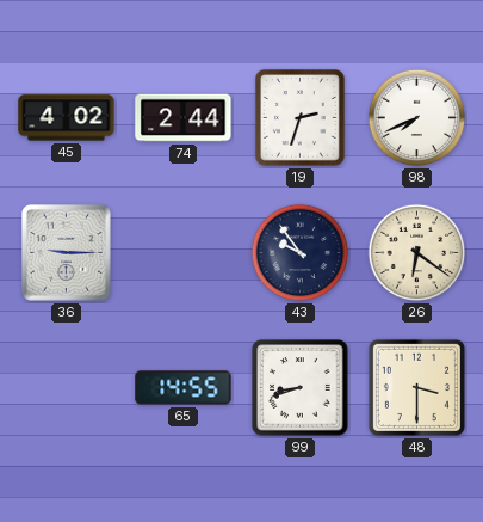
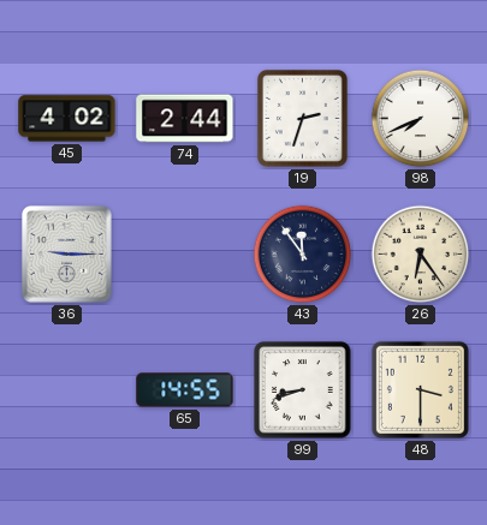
43: 9:54 -> 11:54
26: 6:21 -> 6:24
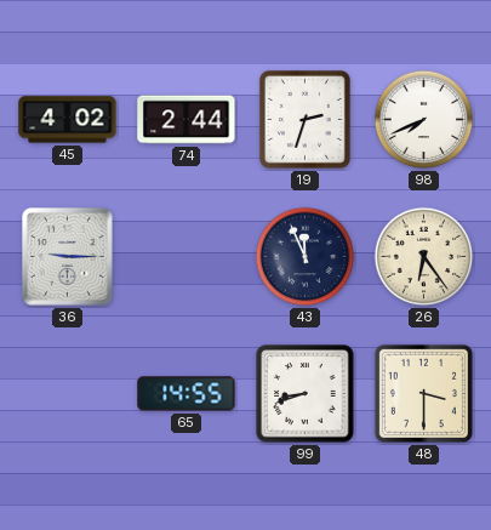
43: 11:54 -> 11:56
